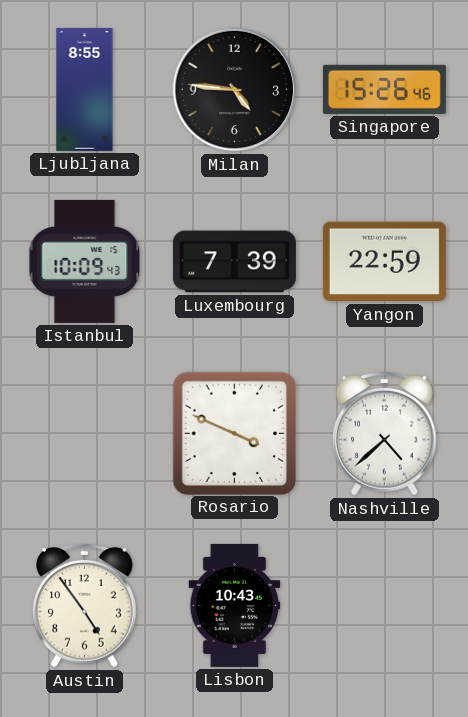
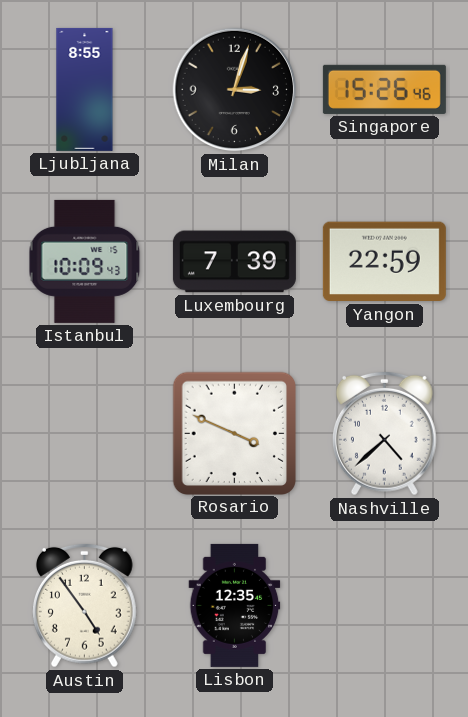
Milan: 4:46 -> 3:03
Lisbon: 10:43 -> 12:35
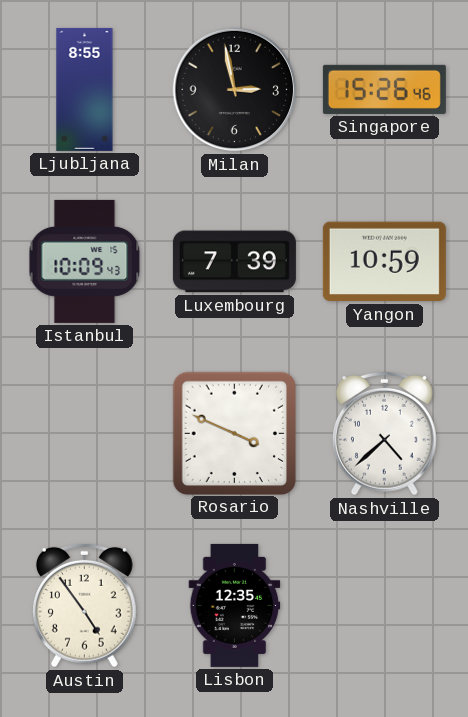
Milan: 3:03 -> 2:58
Yangon: 22:59 -> 10:59
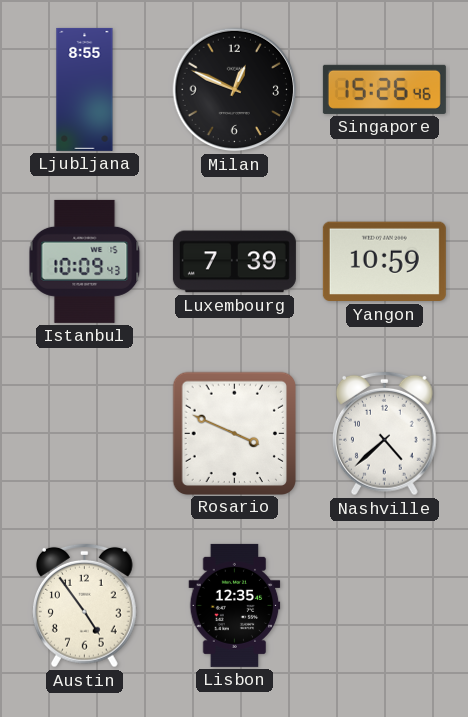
Milan: 2:58 -> 12:49
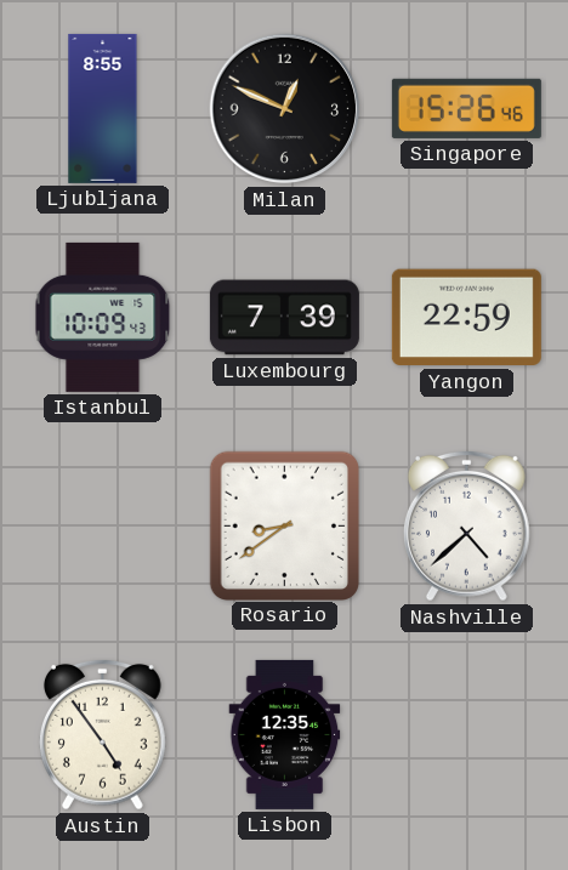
Yangon: 10:59 -> 22:59
Rosario: 3:49 -> 8:39
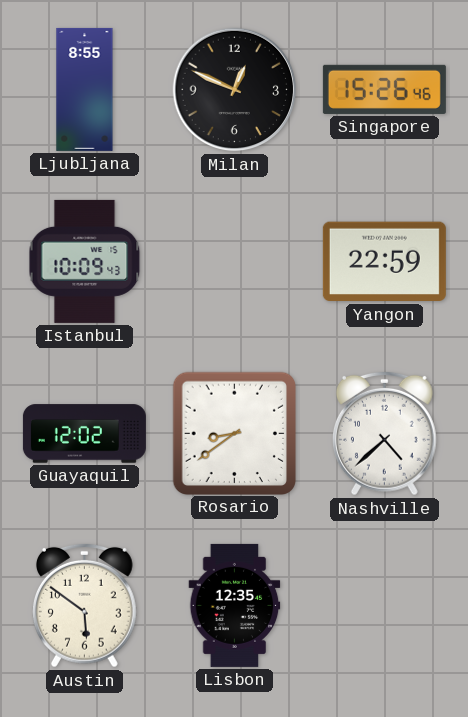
Luxembourg: 7:39 -> none
Guayaquil: none -> 12:02
Austin: 4:54 -> 5:51
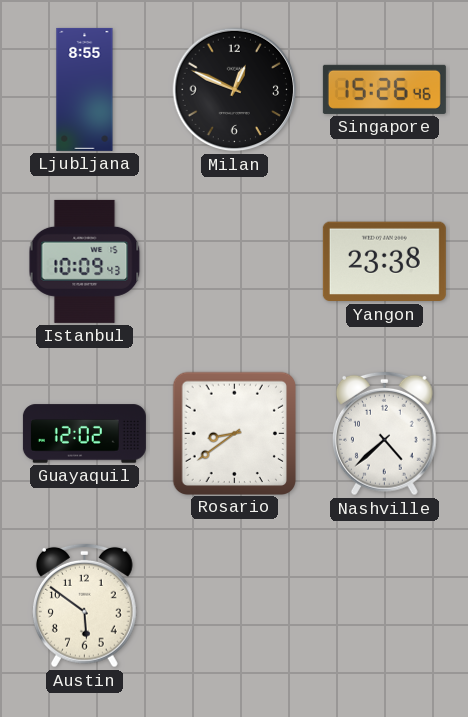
Yangon: 22:59 -> 23:38
Lisbon: 12:35 -> none
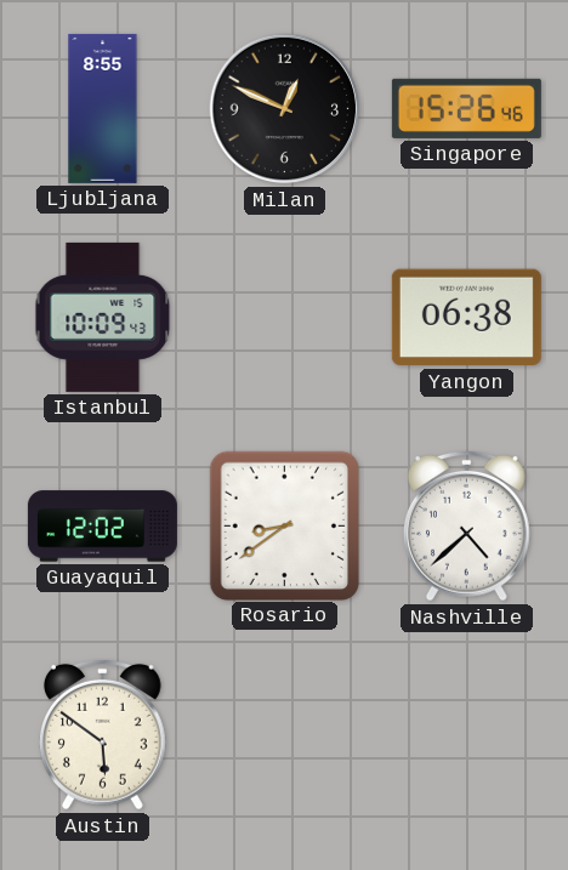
Yangon: 23:38 -> 06:38
